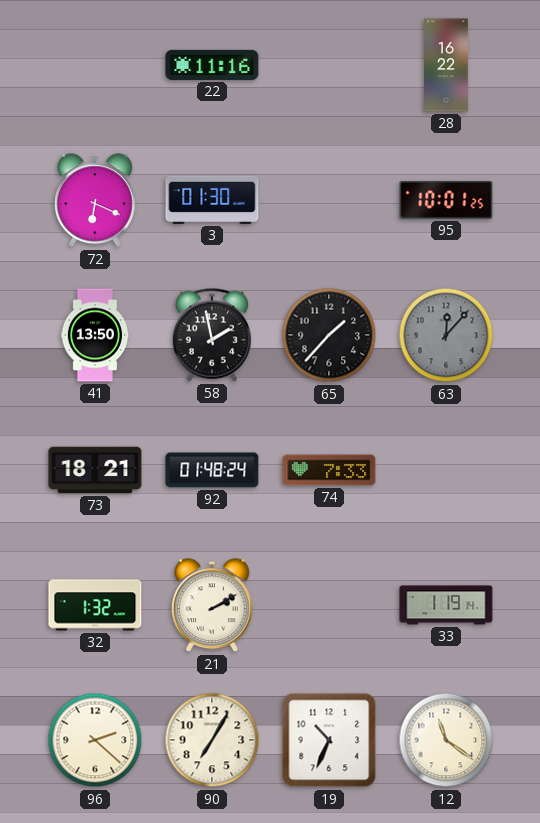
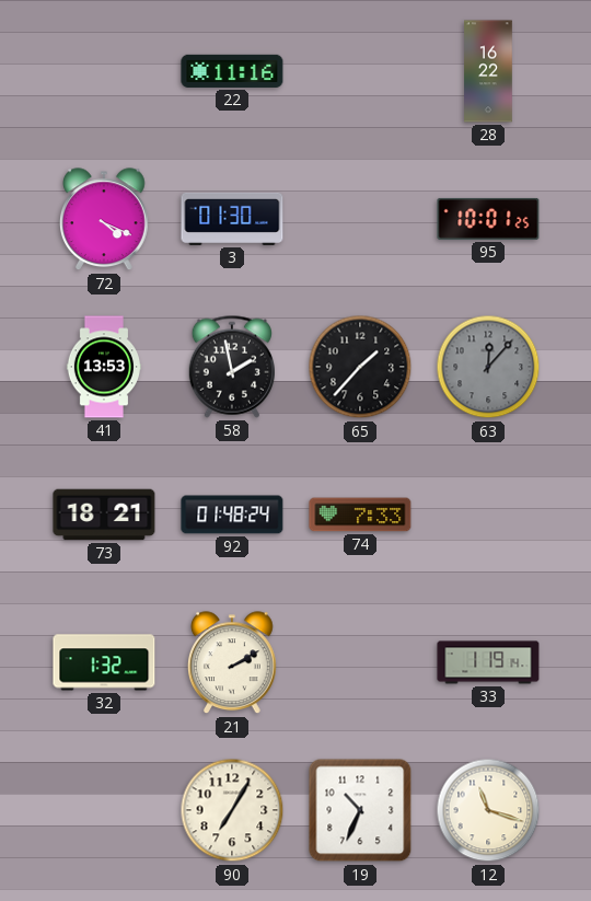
72: 6:19 -> 4:19
41: 13:50 -> 13:53
96: 2:22 -> none
12: 11:21 -> 11:18
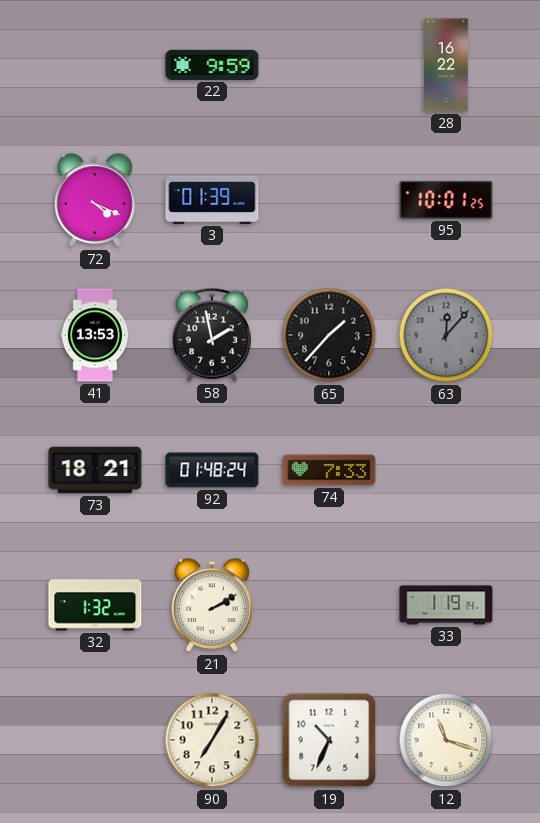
22: 11:16 -> 9:59
3: 01:30 -> 01:39
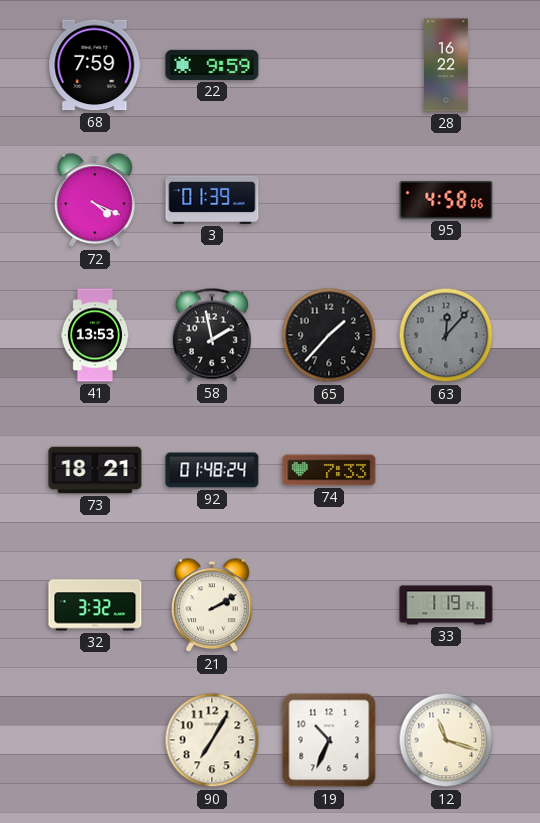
68: none -> 7:59
95: 10:01 -> 4:58
32: 1:32 -> 3:32
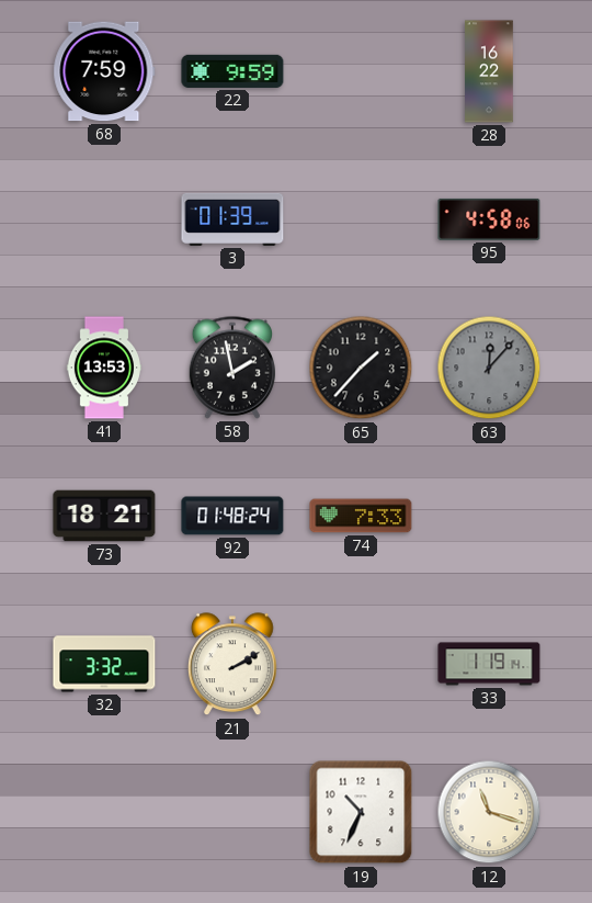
72: 4:19 -> none
90: 7:05 -> none
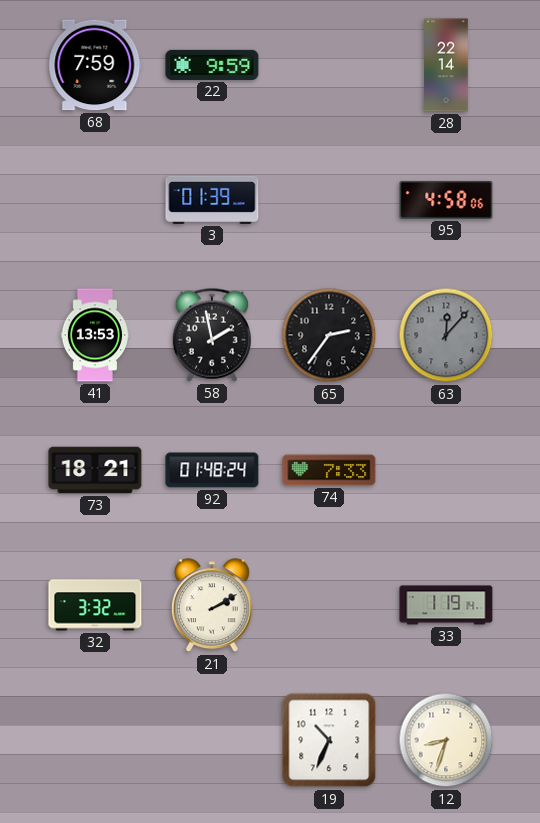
28: 16:22 -> 22:14
65: 1:37 -> 2:36
12: 11:18 -> 8:33
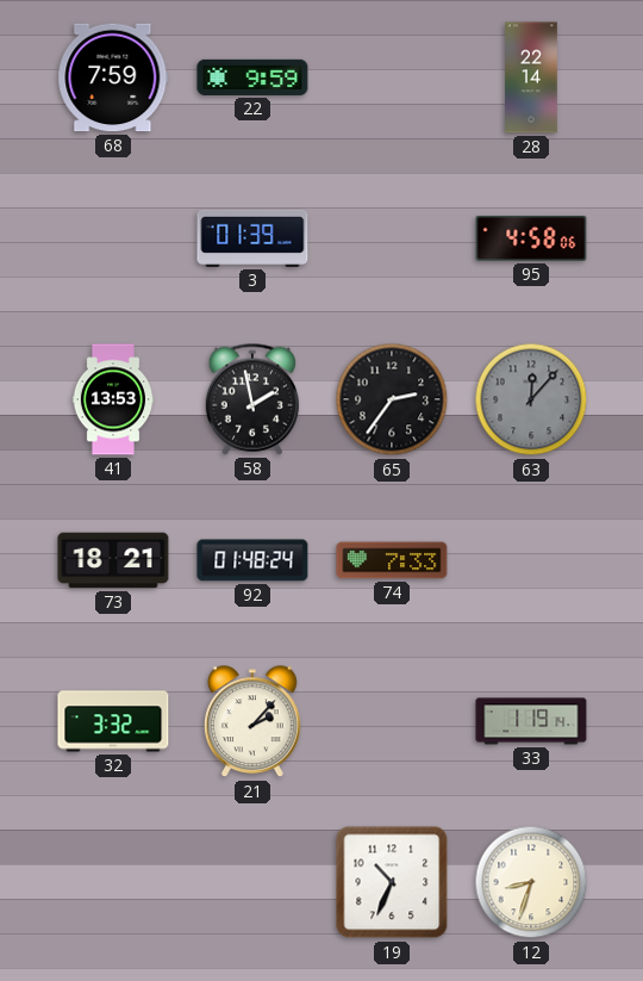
21: 2:10 -> 2:07
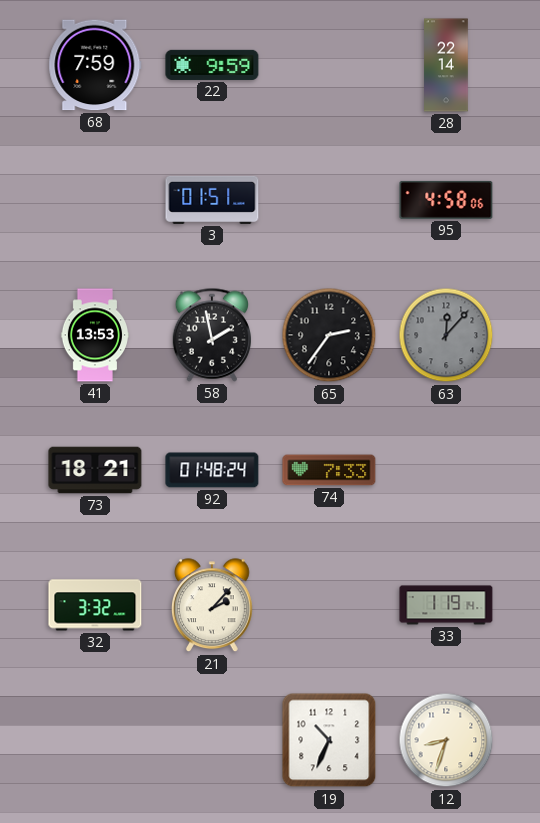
3: 01:39 -> 01:51
